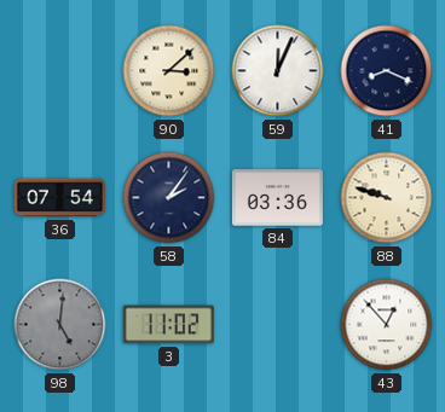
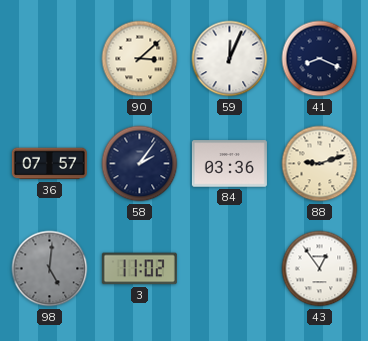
36: 07:54 -> 07:57
88: 9:48 -> 9:12
43: 12:53 -> 12:54
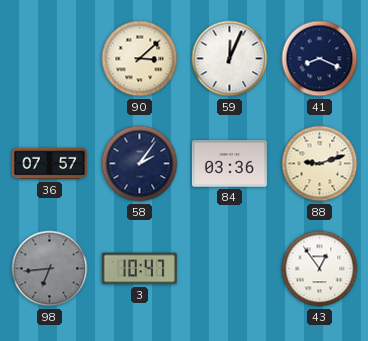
98: 5:01 -> 6:44
3: 11:02 -> 10:47
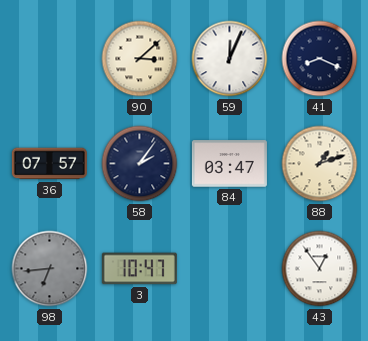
84: 03:36 -> 03:47
88: 9:12 -> 1:12
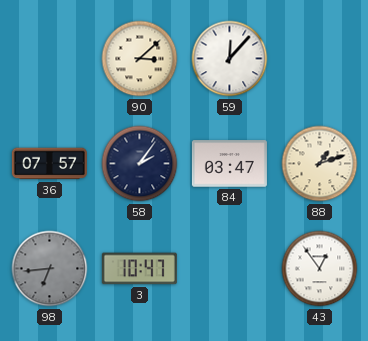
59: 12:04 -> 12:07
41: 8:19 -> none
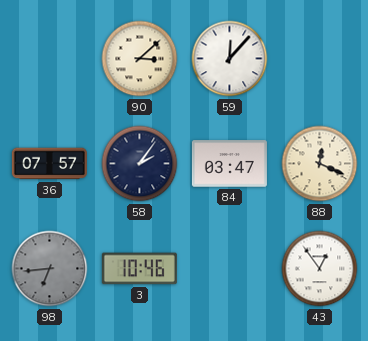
88: 1:12 -> 12:19
3: 10:47 -> 10:46
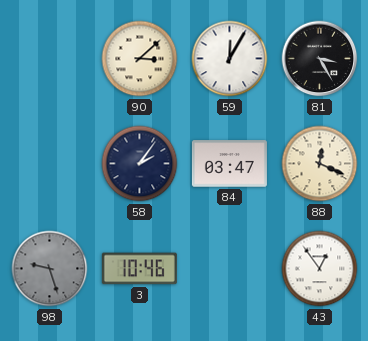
59: 12:07 -> 12:05
81: none -> 3:25
36: 07:57 -> none
98: 6:44 -> 9:27
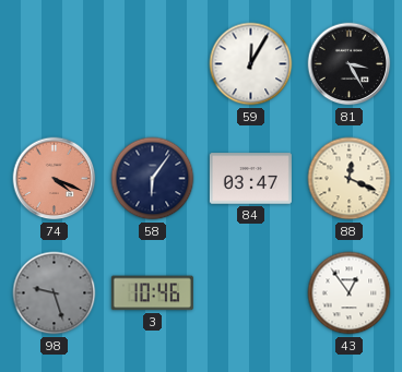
90: 3:08 -> none
74: none -> 4:19
58: 2:06 -> 6:06
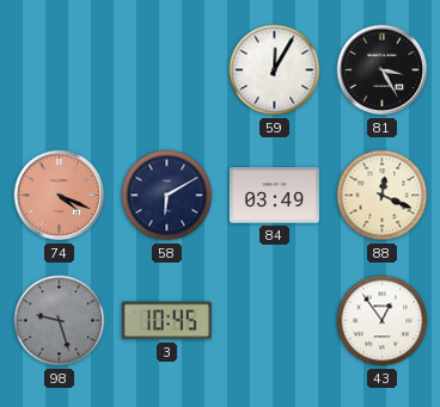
58: 6:06 -> 6:10
84: 03:47 -> 03:49
3: 10:46 -> 10:45
